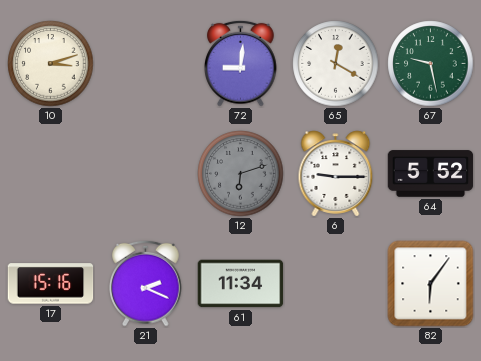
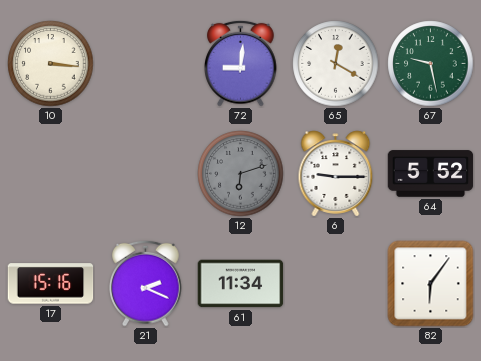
10: 3:12 -> 3:16
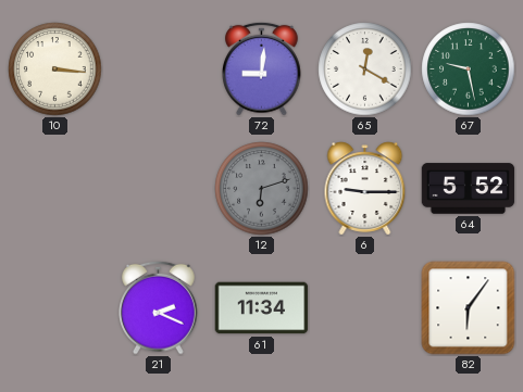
17: 15:16 -> none
